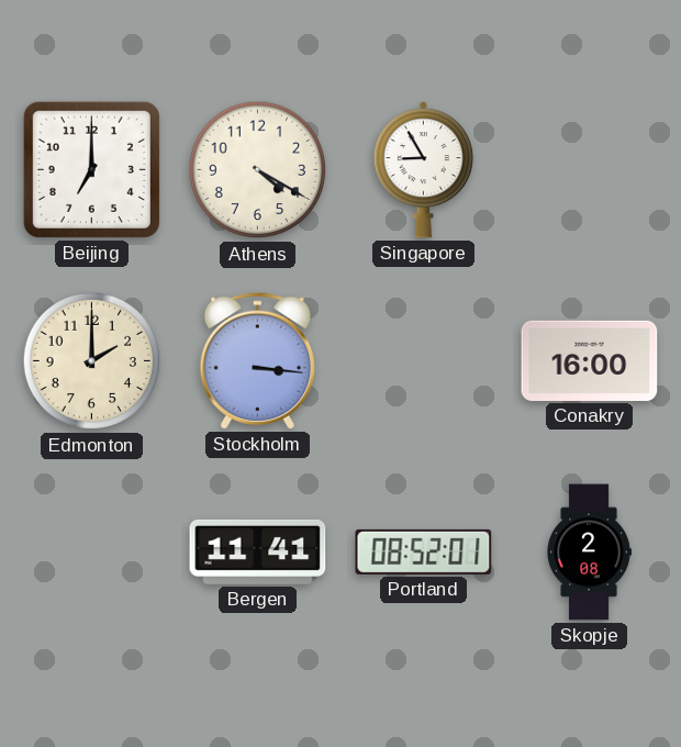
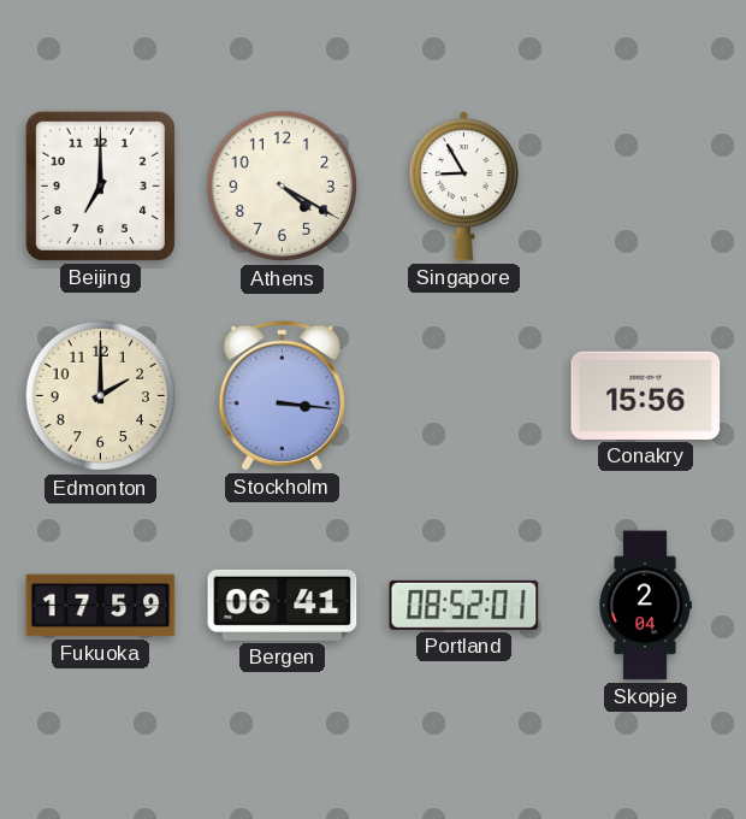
Conakry: 16:00 -> 15:56
Fukuoka: none -> 17:59
Bergen: 11:41 -> 06:41
Skopje: 2:08 -> 2:04
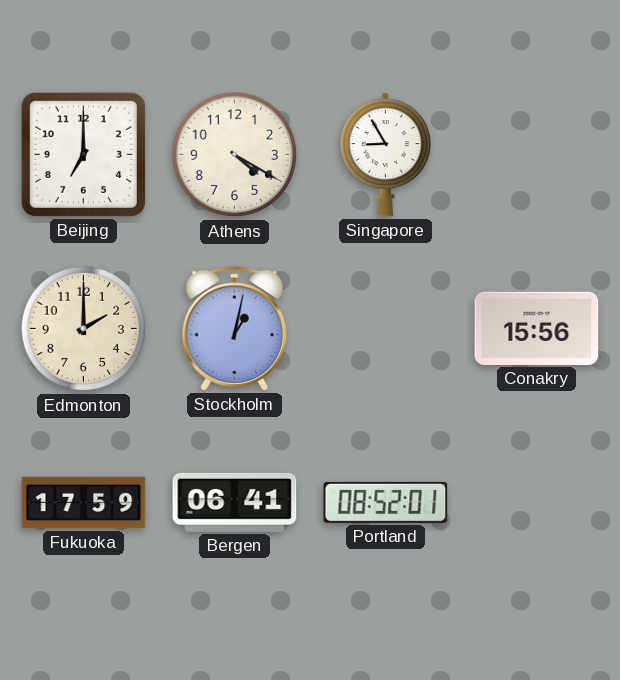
Stockholm: 3:16 -> 1:02
Skopje: 2:04 -> none
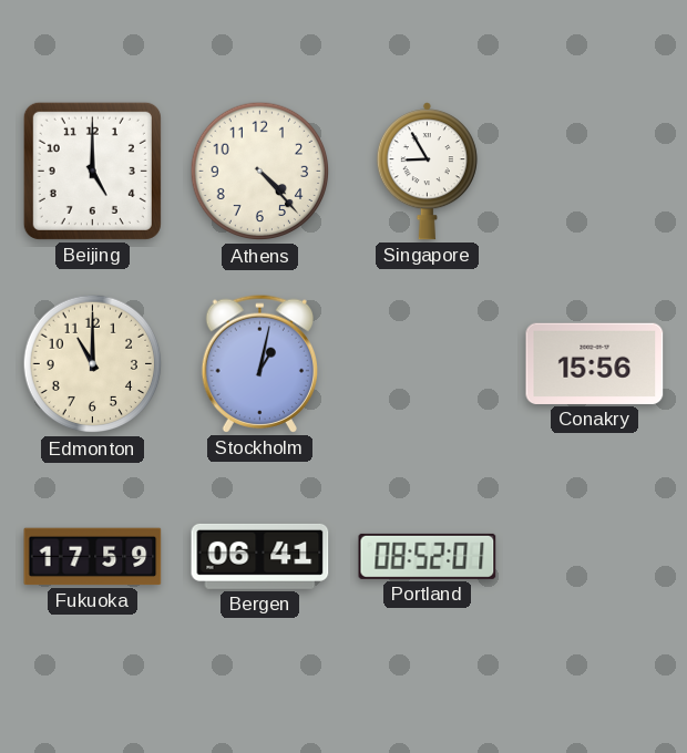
Beijing: 7:00 -> 5:00
Athens: 4:20 -> 4:23
Edmonton: 2:00 -> 11:00
